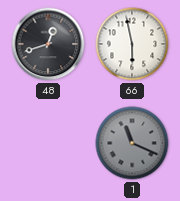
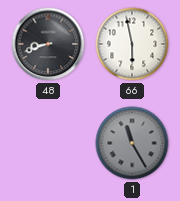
48: 12:42 -> 8:42
1: 11:19 -> 11:25
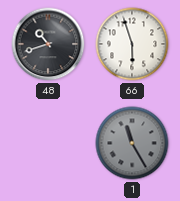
48: 8:42 -> 10:42
66: 5:58 -> 5:57
